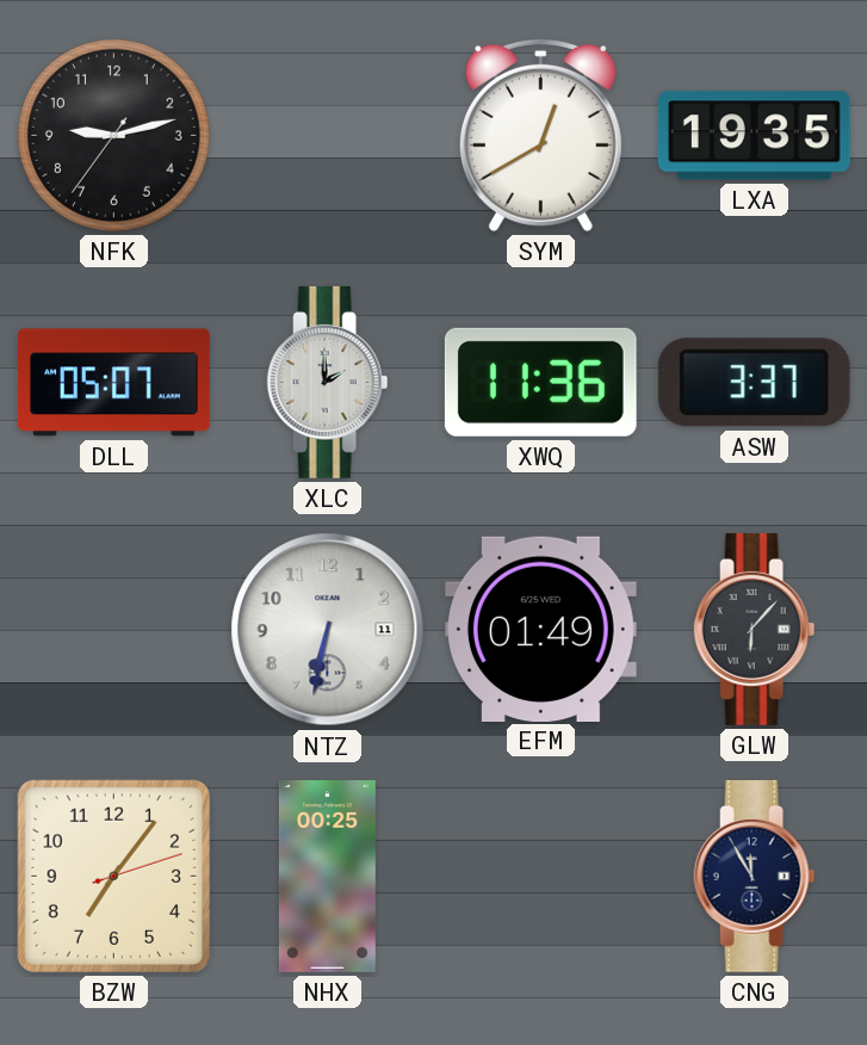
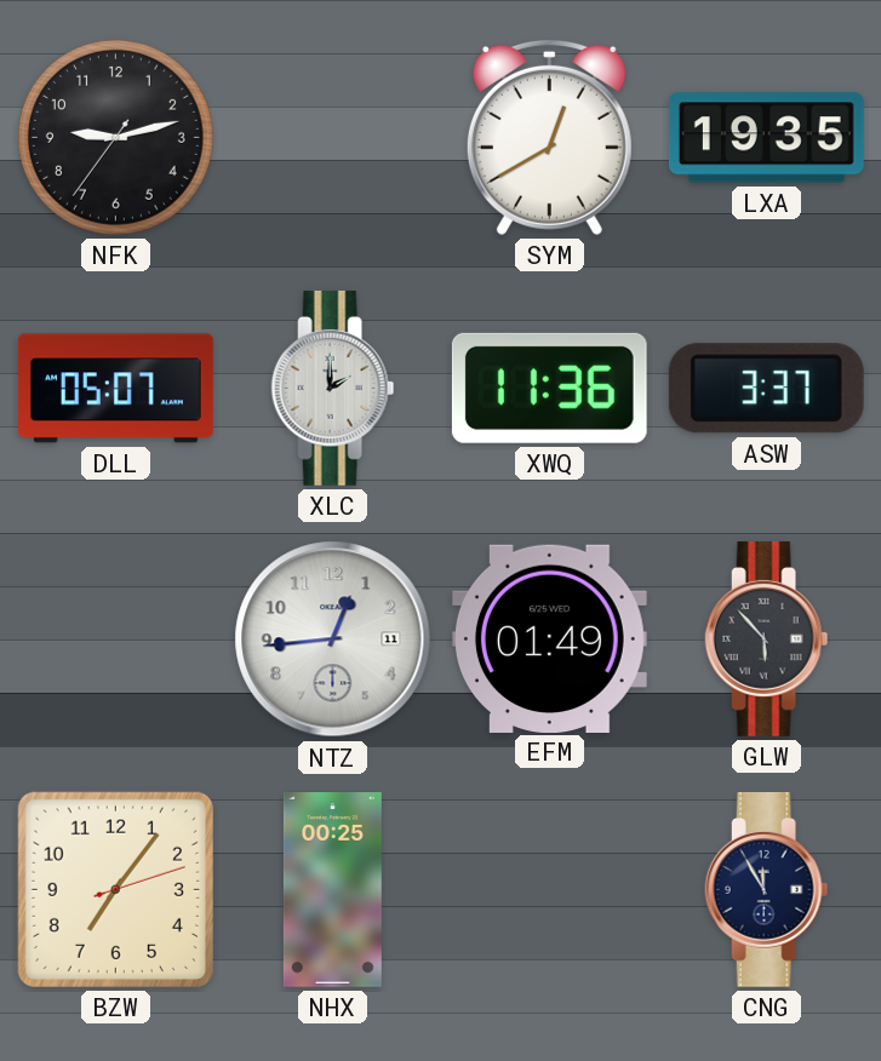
NTZ: 6:32 -> 12:44
GLW: 6:07 -> 5:53
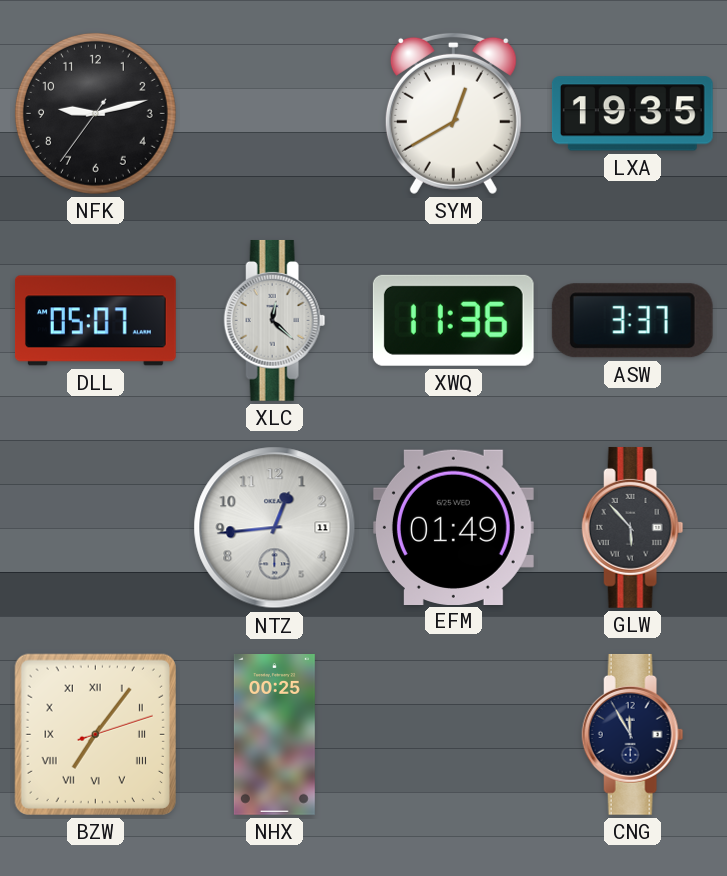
XLC: 2:00 -> 12:22
BZW numerals: Arabic -> Roman
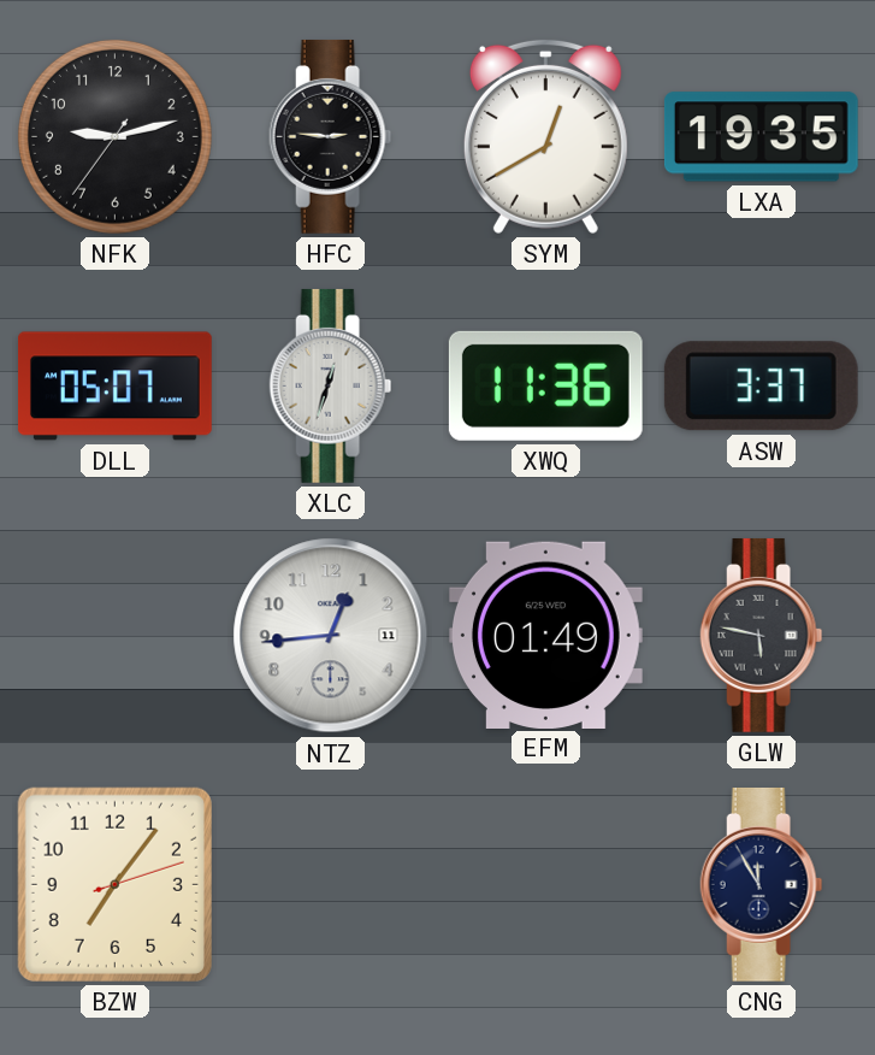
HFC: none -> 2:46
XLC: 12:22 -> 12:33
GLW: 5:53 -> 5:47
BZW numerals: Roman -> Arabic
NHX: 00:25 -> none
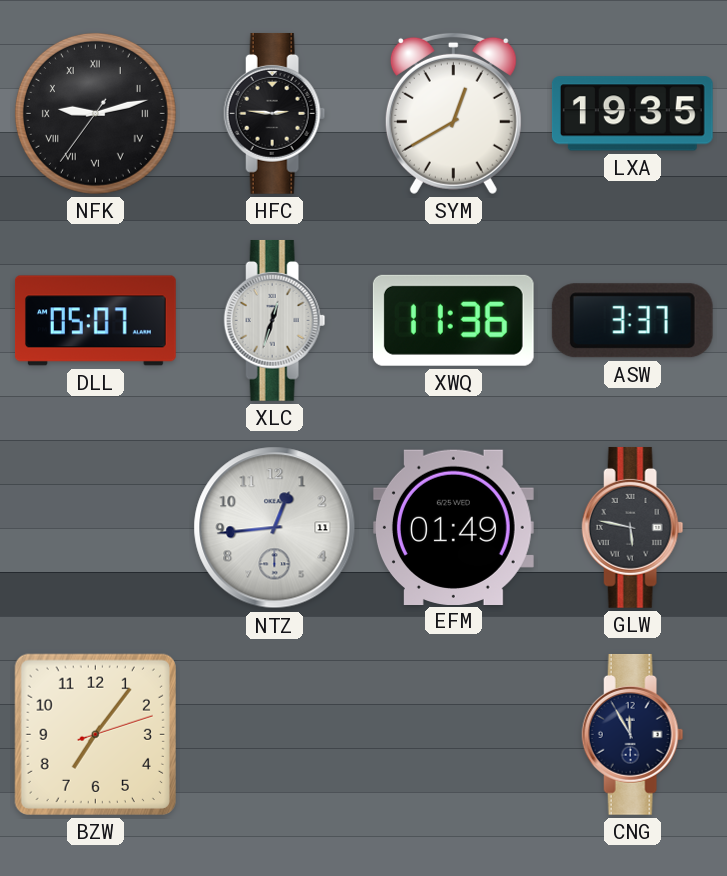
NFK numerals: Arabic -> Roman
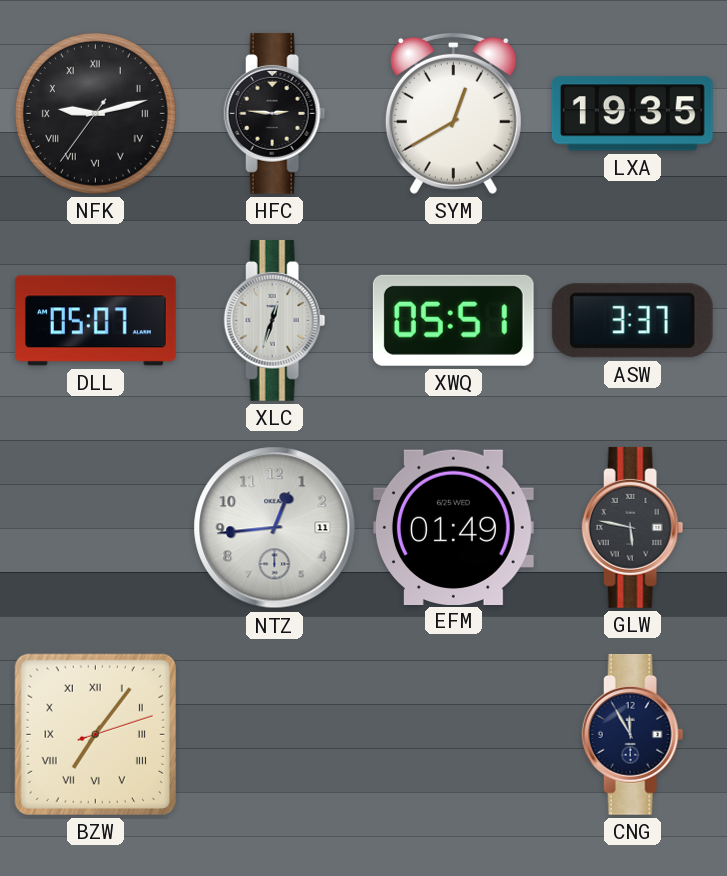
XWQ: 11:36 -> 05:51
BZW numerals: Arabic -> Roman
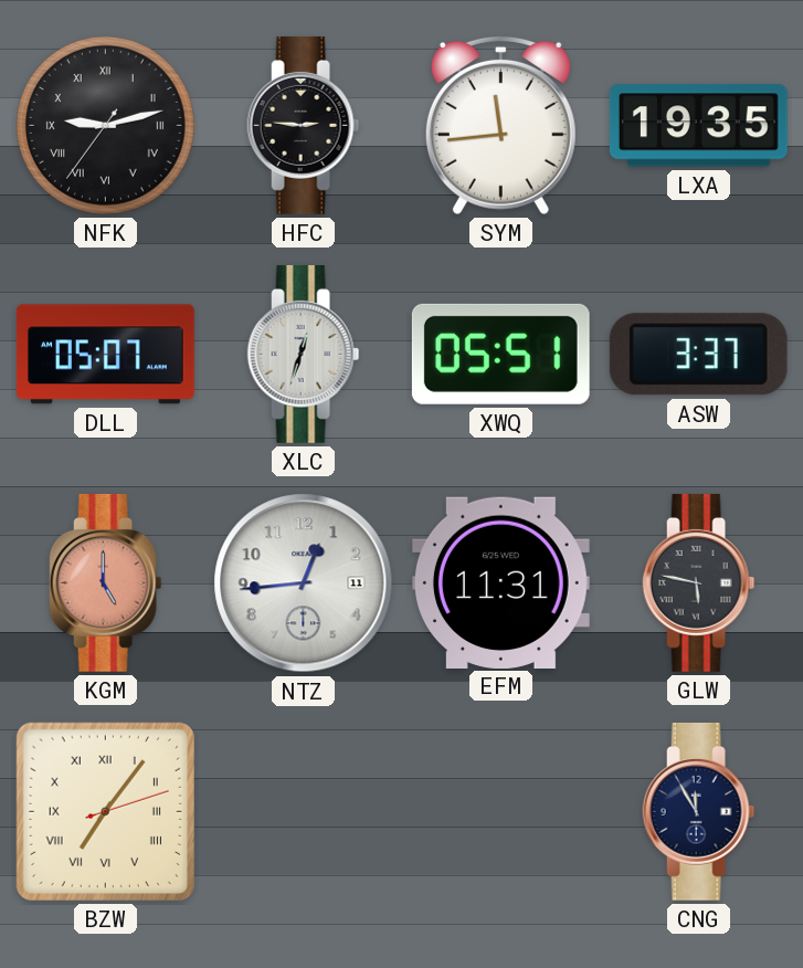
SYM: 12:40 -> 11:44
KGM: none -> 5:00
EFM: 01:49 -> 11:31
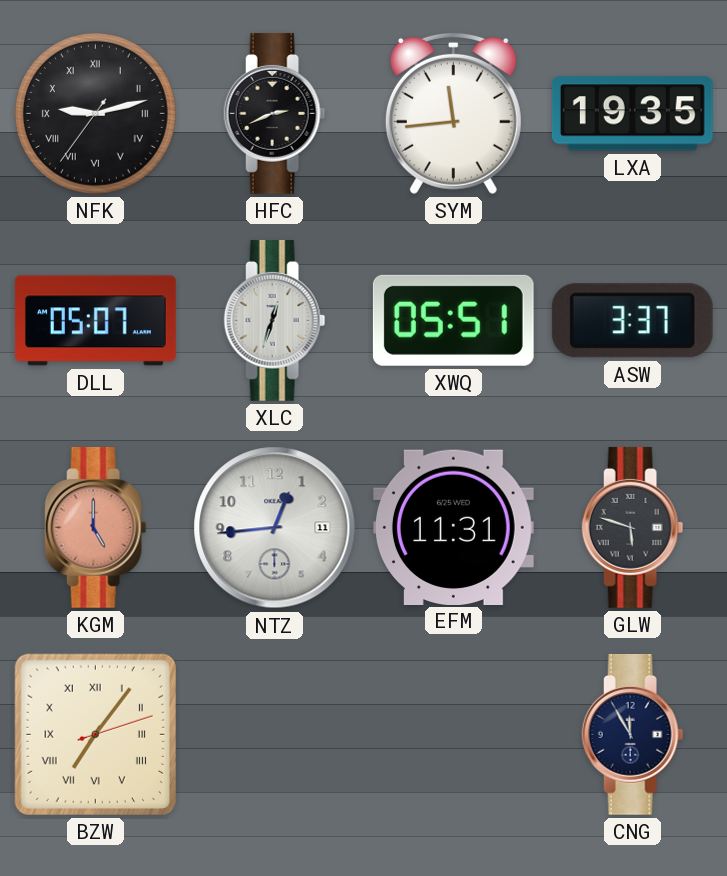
HFC: 2:46 -> 2:41
GLW: 5:47 -> 5:48
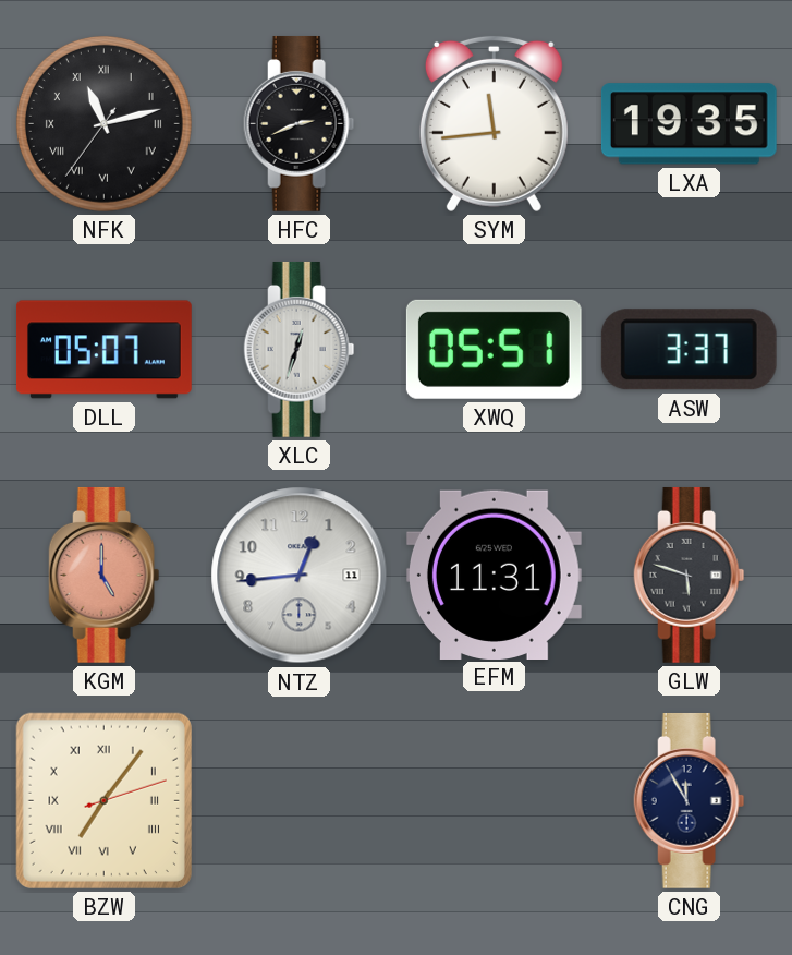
NFK: 9:12 -> 11:12
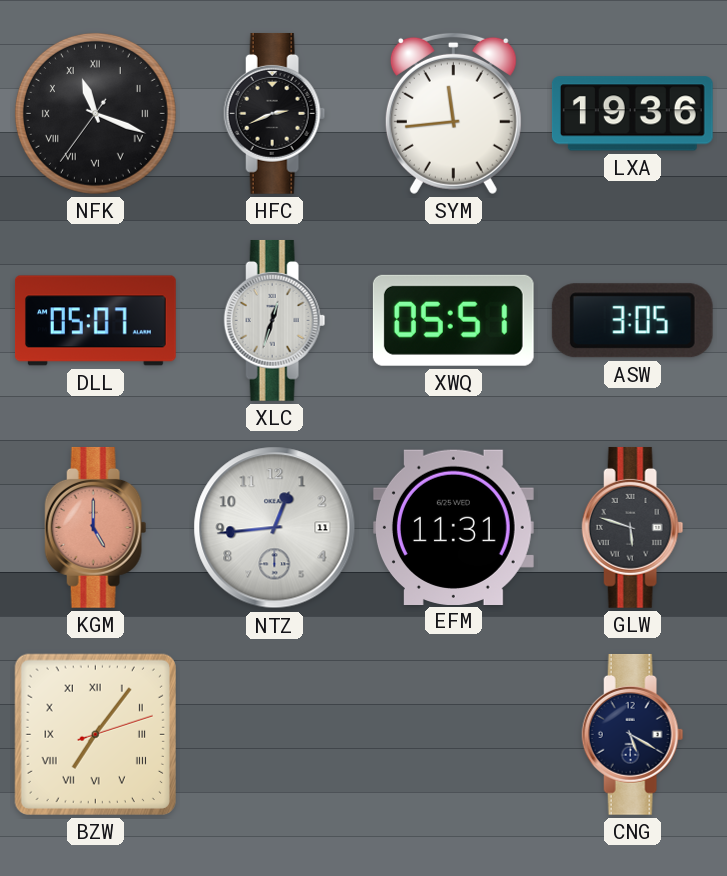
NFK: 11:12 -> 11:18
LXA: 19:35 -> 19:36
ASW: 3:37 -> 3:05
CNG: 11:55 -> 5:20
